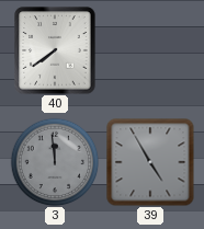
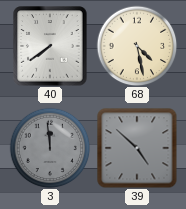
68: none -> 4:28
39: 4:55 -> 4:52
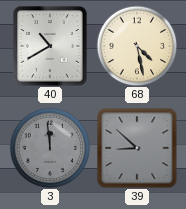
40: 7:39 -> 10:40
39: 4:52 -> 8:52
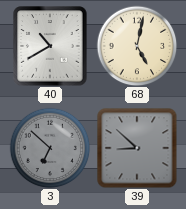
68: 4:28 -> 5:02
3: 11:59 -> 6:52
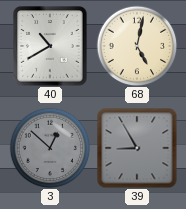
3: 6:52 -> 12:52
39: 8:52 -> 8:55
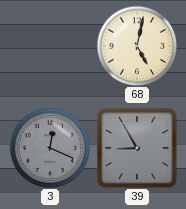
40: 10:40 -> none
3: 12:52 -> 12:19
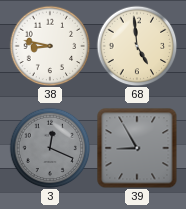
38: none -> 8:47
68: 5:02 -> 4:59
